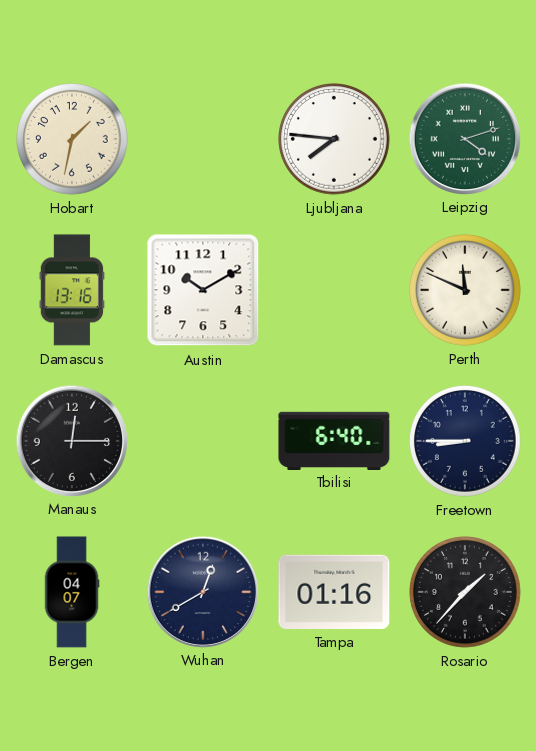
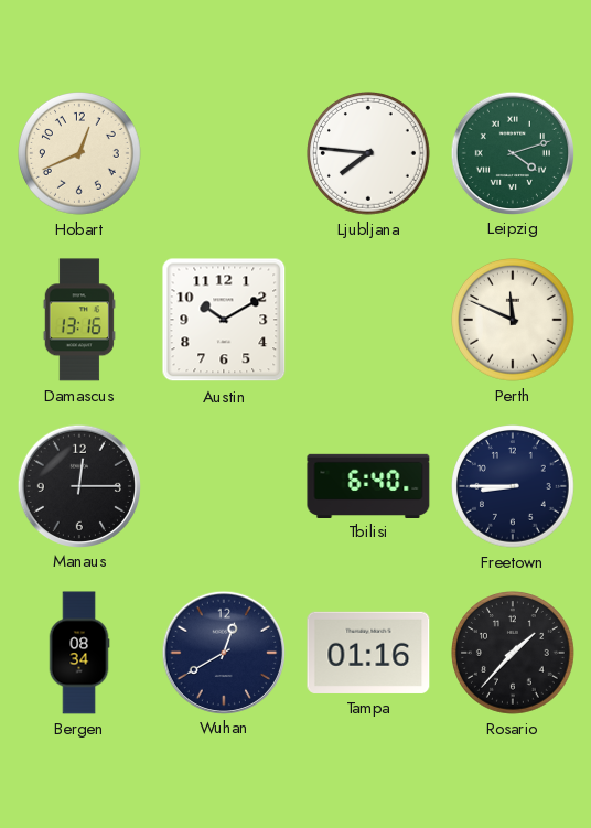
Hobart: 1:32 -> 12:41
Bergen: 04:07 -> 08:34
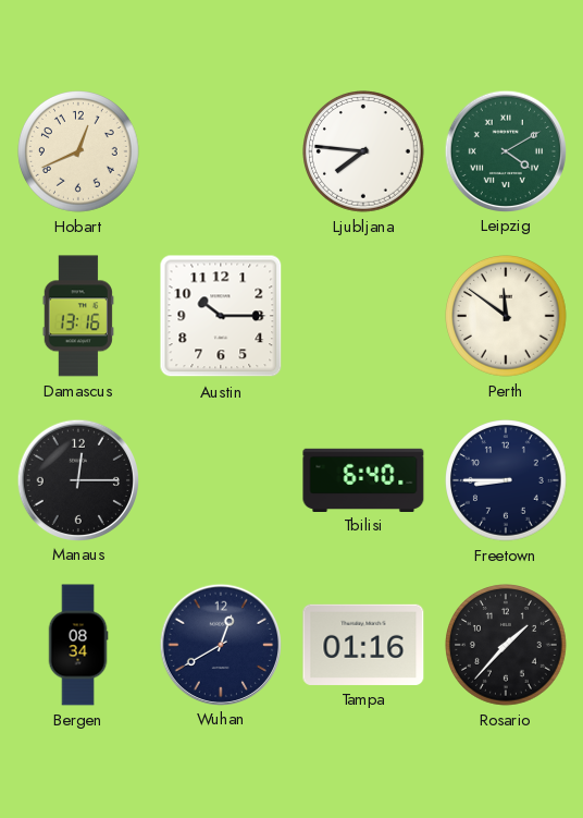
Leipzig: 4:12 -> 4:10
Austin: 10:10 -> 10:15
Perth: 11:49 -> 11:51
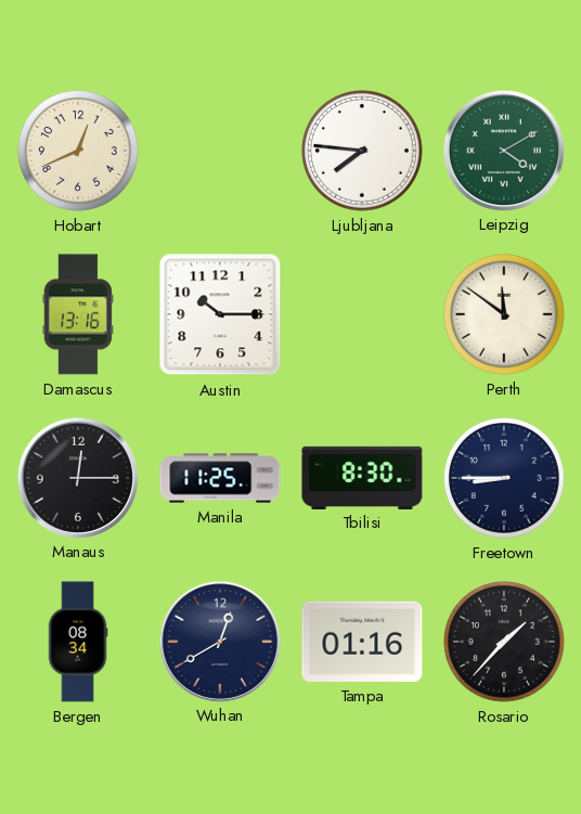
Manila: none -> 11:25
Tbilisi: 6:40 -> 8:30
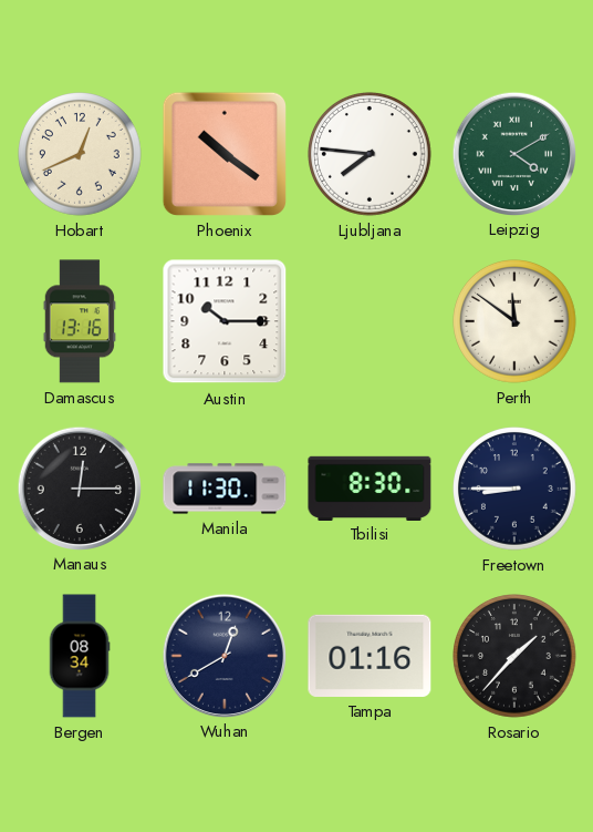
Phoenix: none -> 10:21
Manila: 11:25 -> 11:30
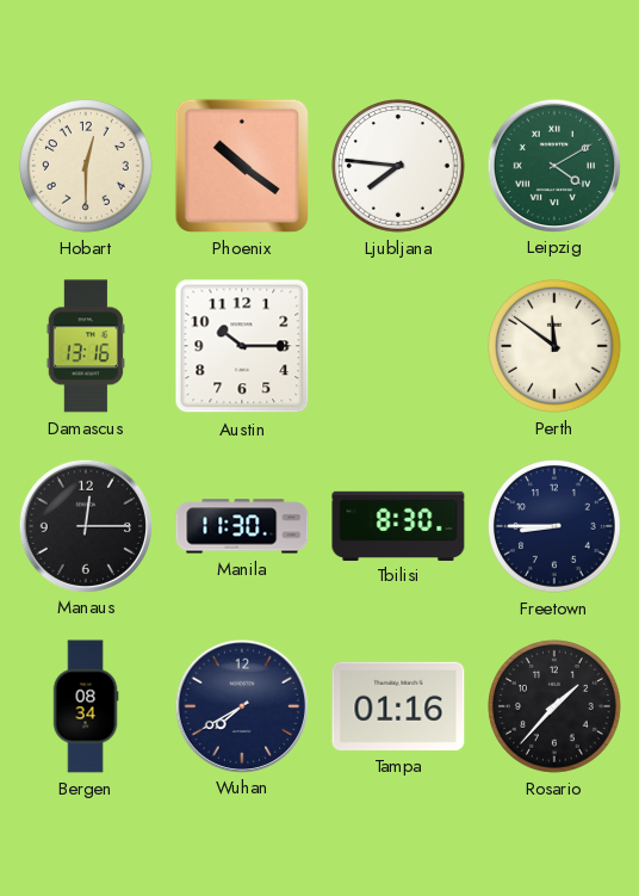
Hobart: 12:41 -> 12:30
Wuhan: 12:40 -> 7:40
